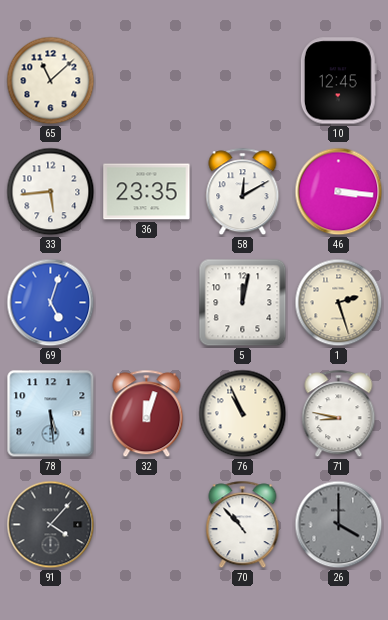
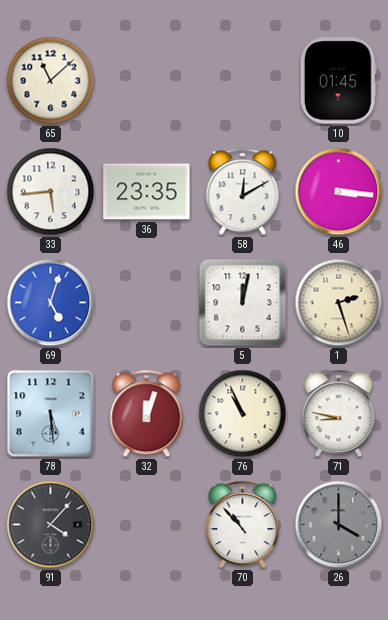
10: 12:45 -> 01:45
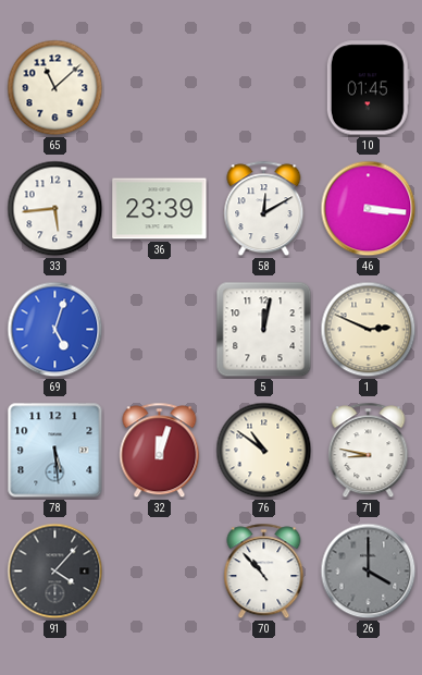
36: 23:35 -> 23:39
1: 2:27 -> 2:49
76: 10:56 -> 10:51
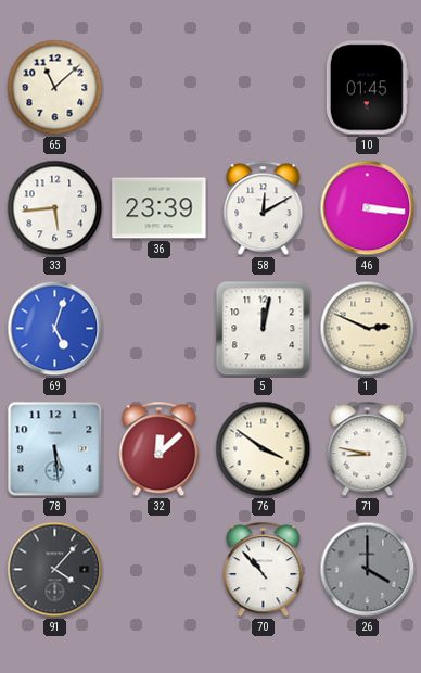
32: 12:03 -> 12:08
76: 10:51 -> 3:51
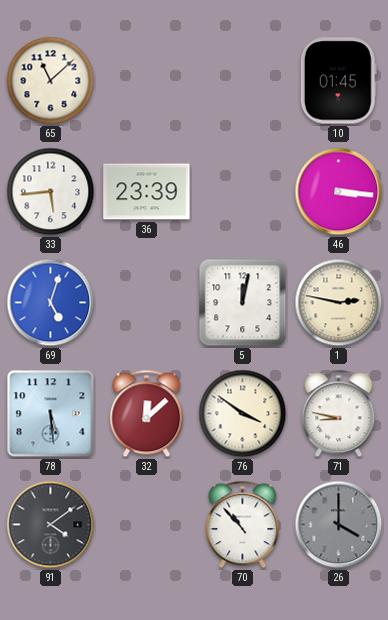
58: 12:10 -> none
1: 2:49 -> 2:47
91: 4:07 -> 4:09
